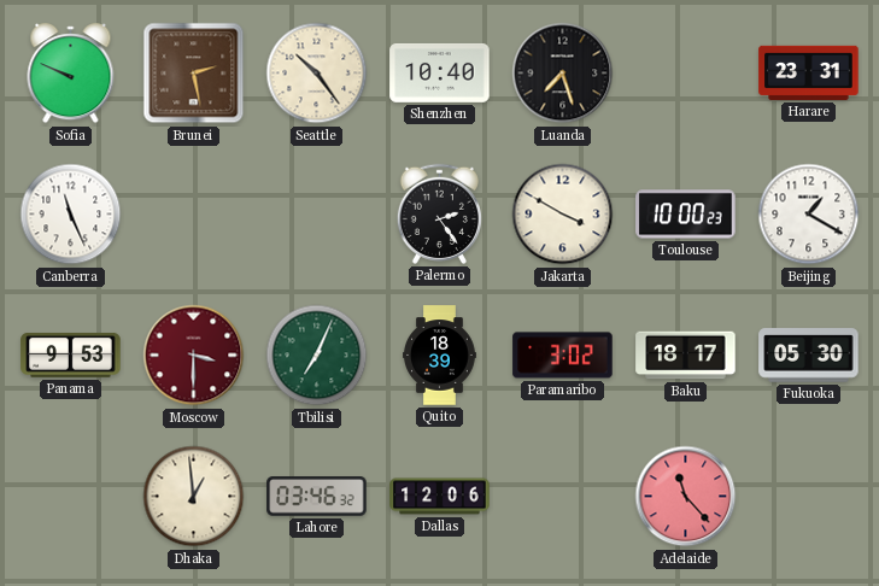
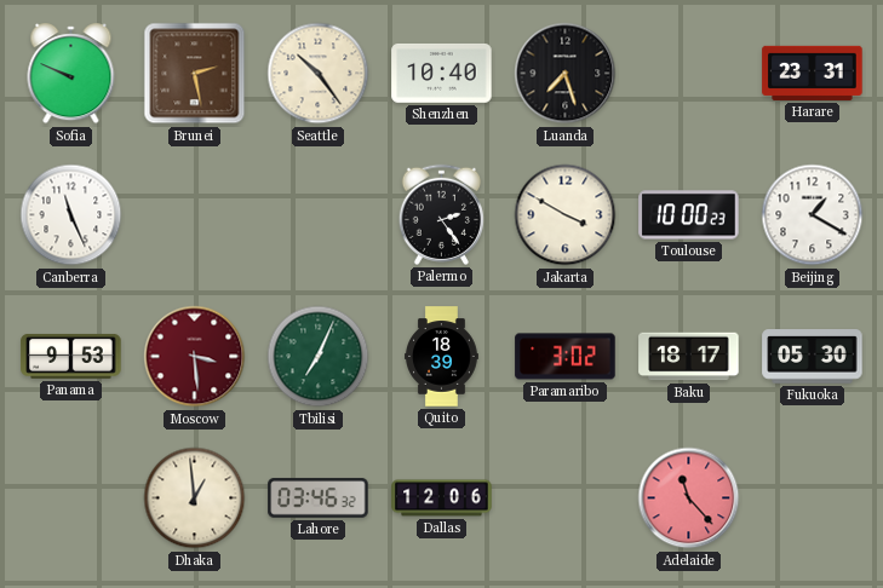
Moscow: 3:30 -> 3:29
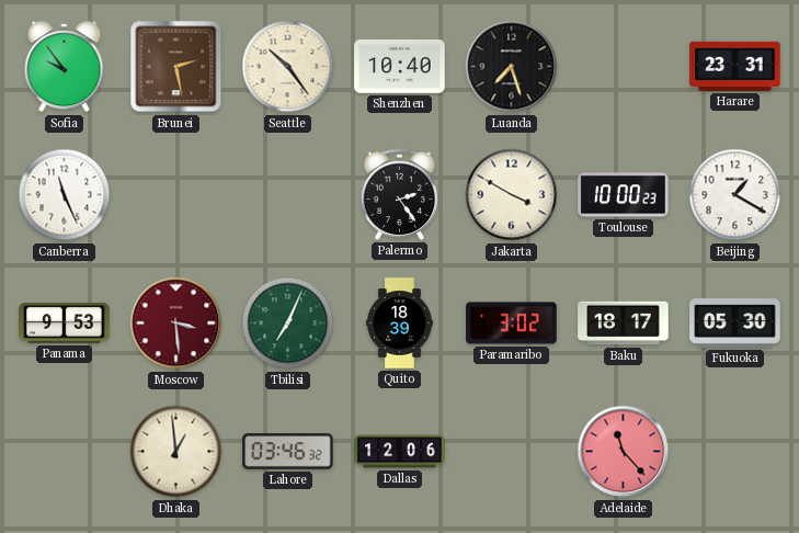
Sofia: 9:49 -> 9:54
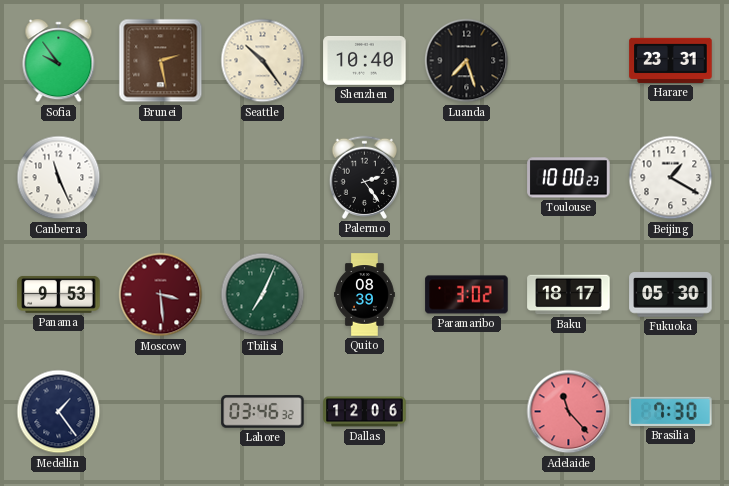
Jakarta: 3:50 -> none
Quito: 18:39 -> 08:39
Medellin: none -> 1:24
Dhaka: 12:59 -> none
Brasilia: none -> 7:30
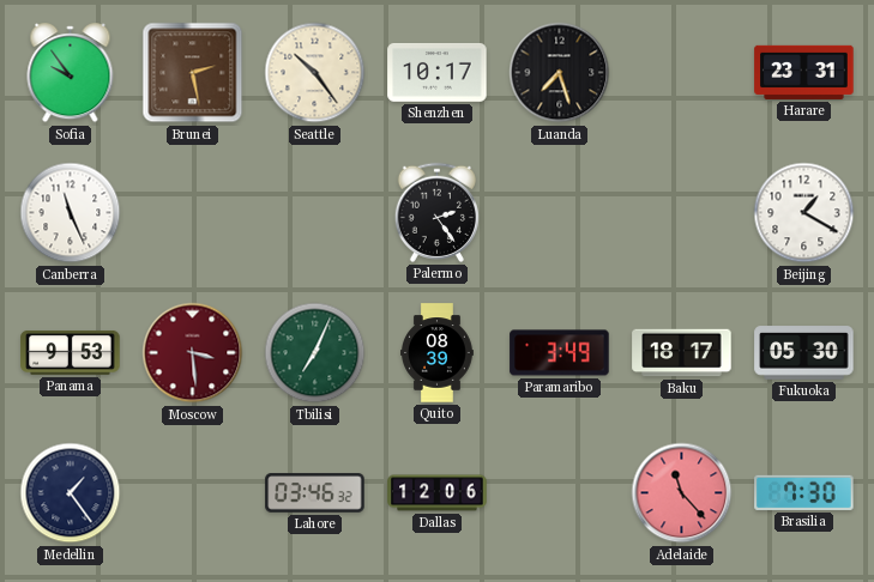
Shenzhen: 10:40 -> 10:17
Toulouse: 10:00 -> none
Paramaribo: 3:02 -> 3:49
